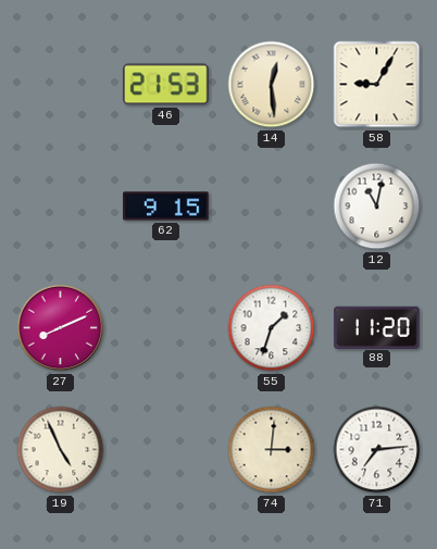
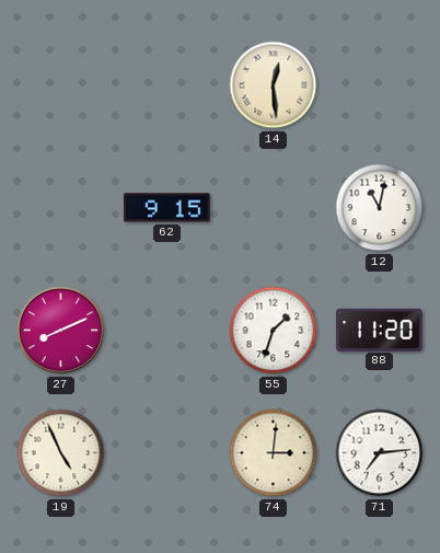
46: 21:53 -> none
58: 9:05 -> none
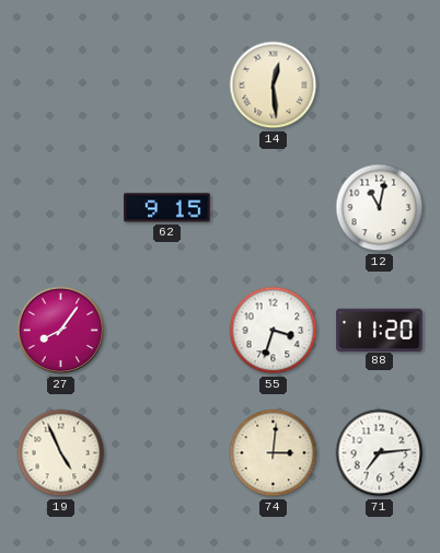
27: 8:11 -> 8:06
55: 1:33 -> 3:33
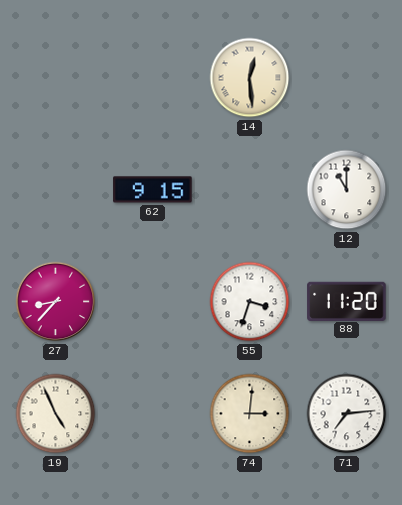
12: 11:02 -> 11:00
27: 8:06 -> 8:37
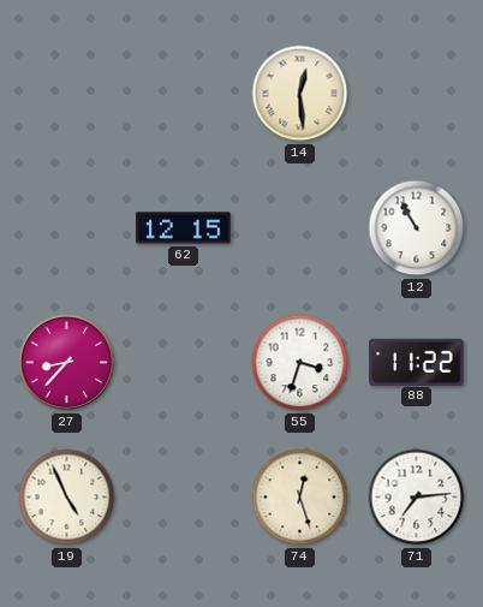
62: 9:15 -> 12:15
12: 11:00 -> 10:55
88: 11:20 -> 11:22
74: 3:01 -> 12:27
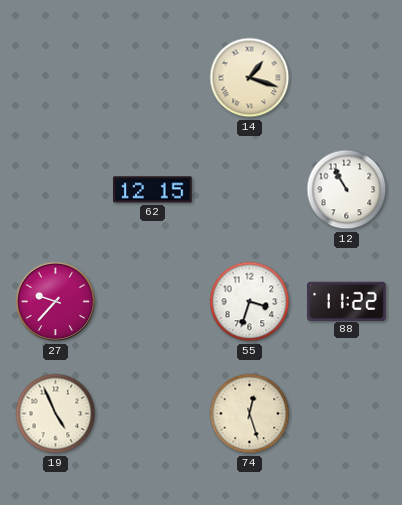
14: 12:29 -> 1:18
27: 8:37 -> 9:37
71: 7:14 -> none
